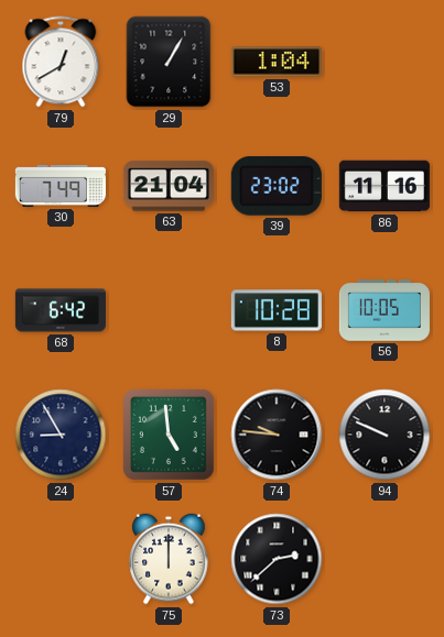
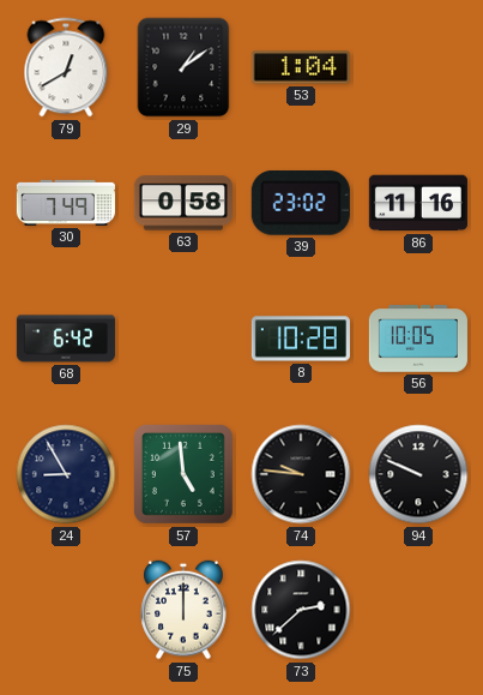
29: 1:05 -> 1:09
63: 21:04 -> 0:58
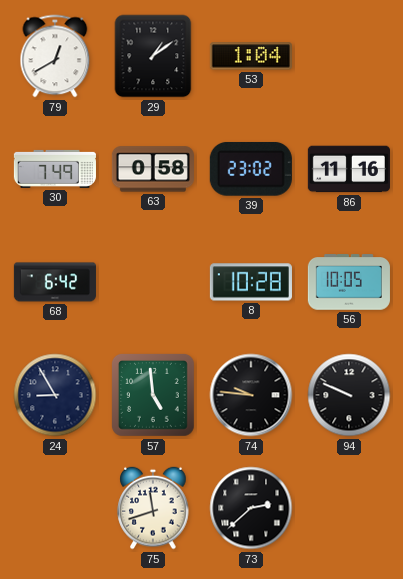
75: 12:00 -> 11:42
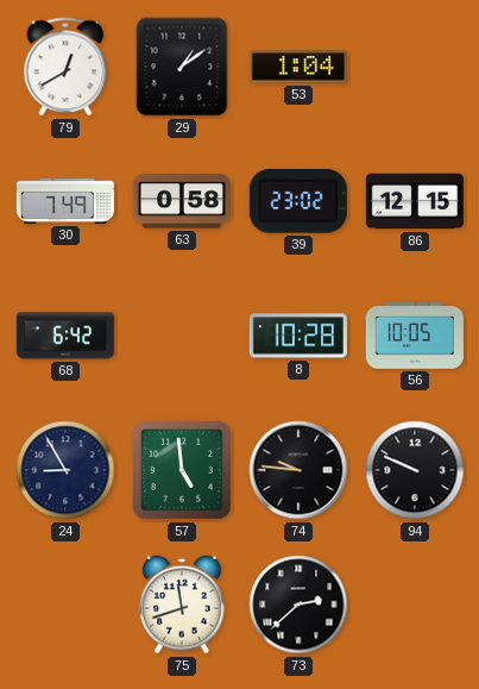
86: 11:16 -> 12:15
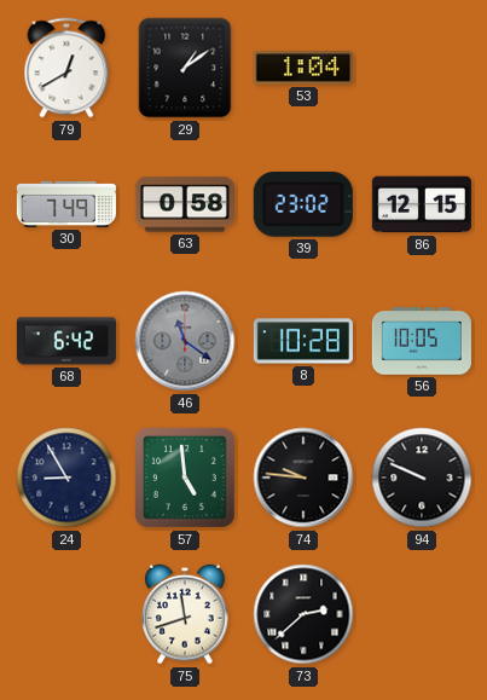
46: none -> 11:21
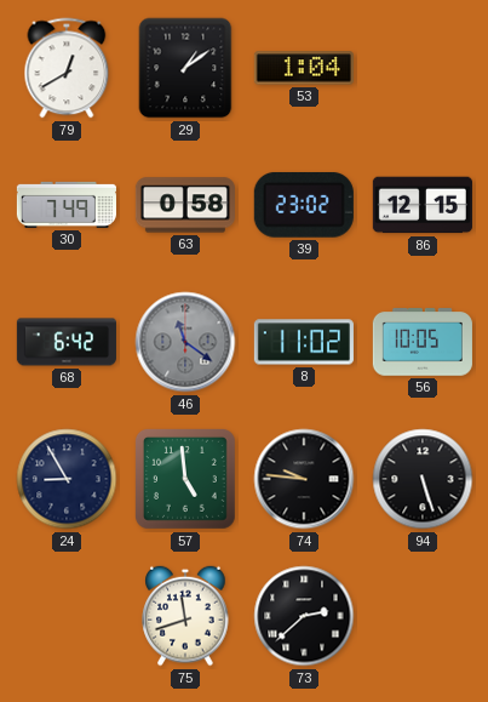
8: 10:28 -> 11:02
94: 9:49 -> 5:27
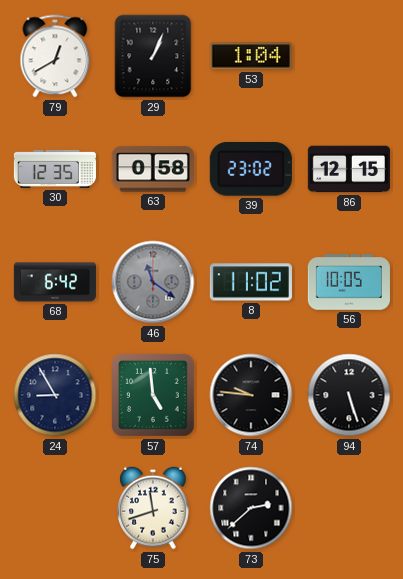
29: 1:09 -> 1:04
30: 7:49 -> 12:35
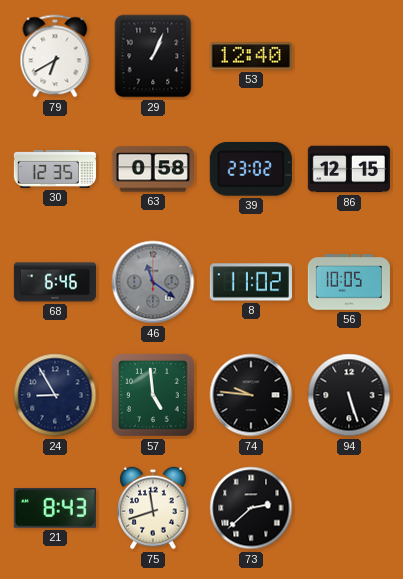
79: 12:40 -> 6:40
53: 1:04 -> 12:40
68: 6:42 -> 6:46
21: none -> 8:43
